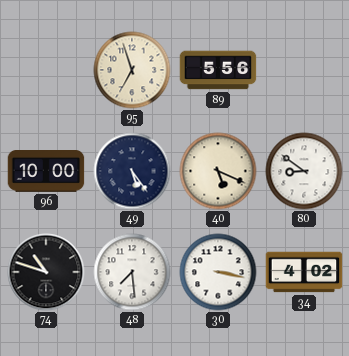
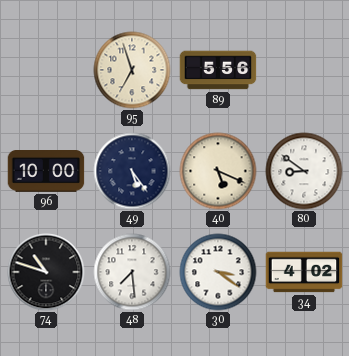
30: 3:17 -> 3:21
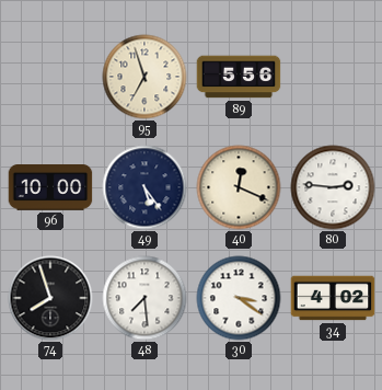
40: 5:19 -> 12:19
80: 8:51 -> 2:46
74: 10:48 -> 7:57
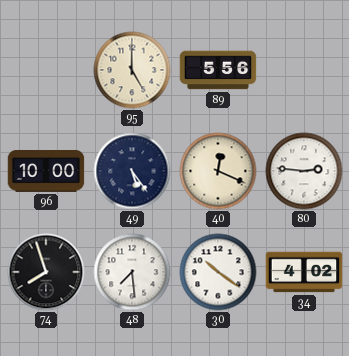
95: 6:57 -> 5:00
30: 3:21 -> 10:21
